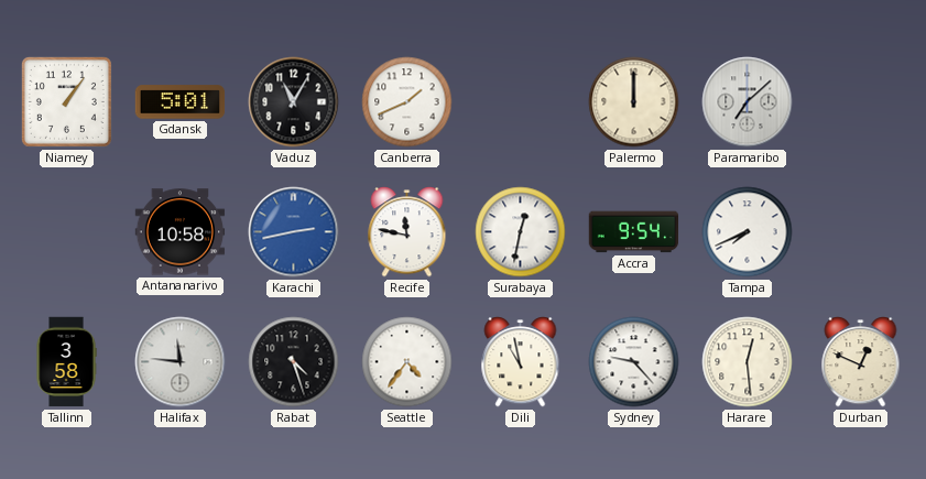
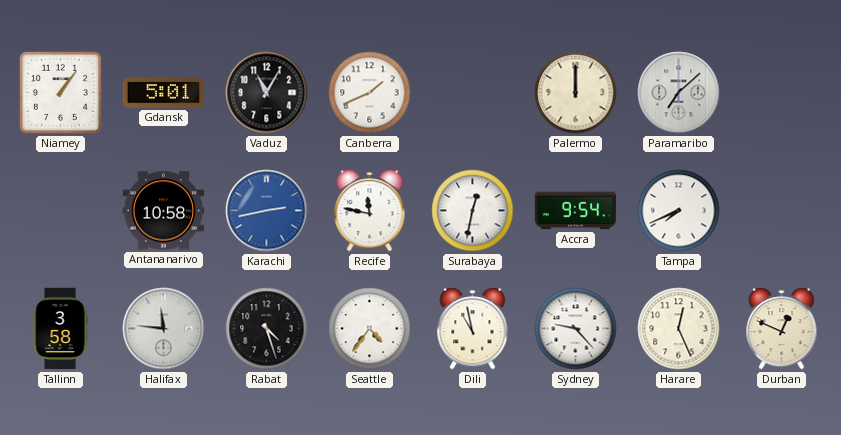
Harare: 12:29 -> 12:26
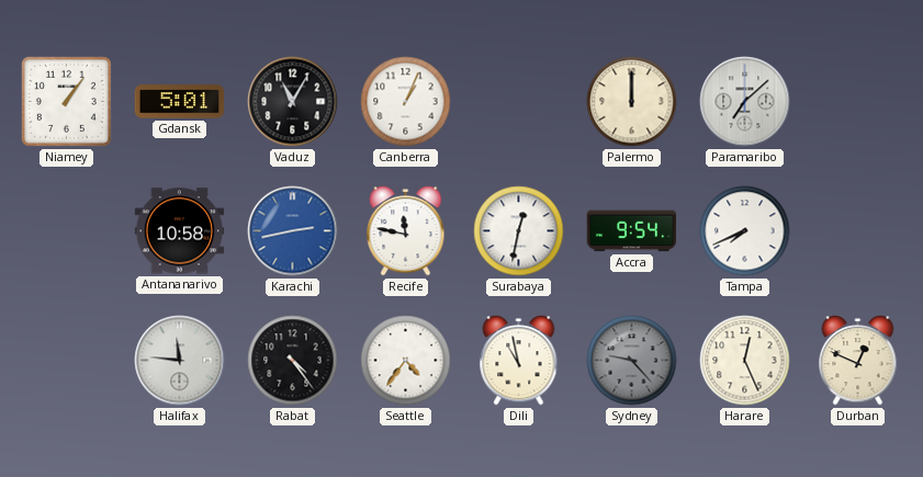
Canberra: 1:41 -> 1:04
Tallinn: 3:58 -> none
Rabat: 4:27 -> 4:24
Sydney dial: white -> grey
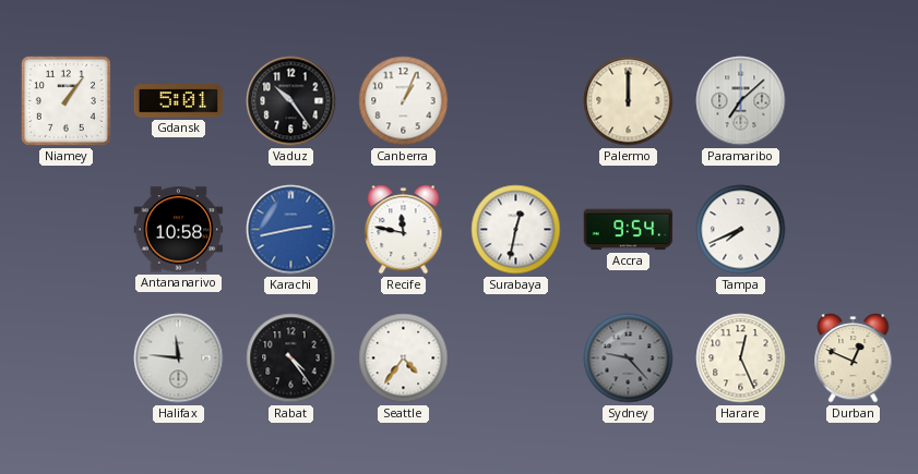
Vaduz: 11:05 -> 10:24
Dili: 10:58 -> none
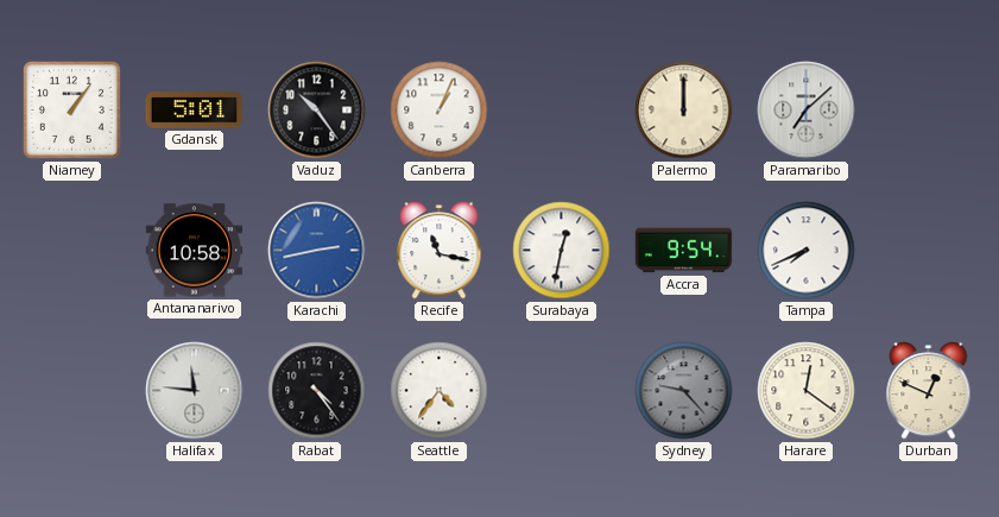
Recife: 11:47 -> 11:17
Harare: 12:26 -> 12:21
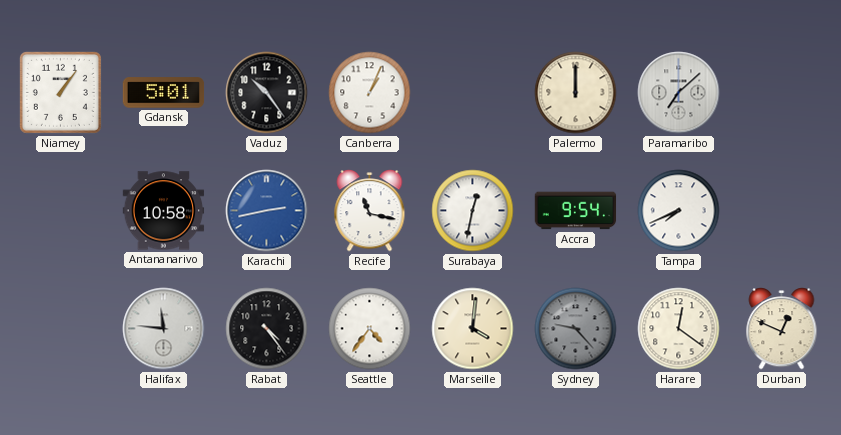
Marseille: none -> 4:01
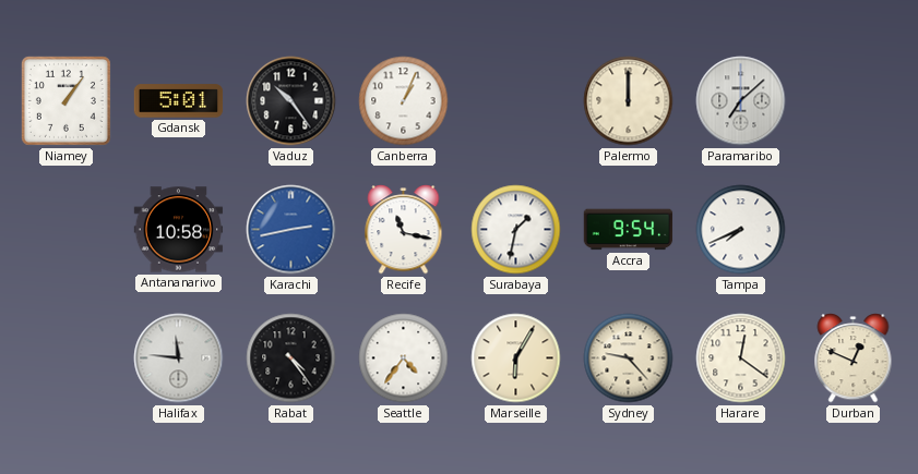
Surabaya: 12:32 -> 1:32
Marseille: 4:01 -> 6:05
Sydney dial: grey -> cream
